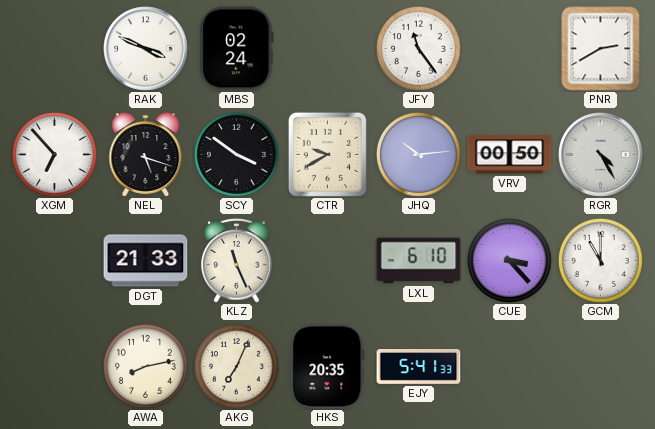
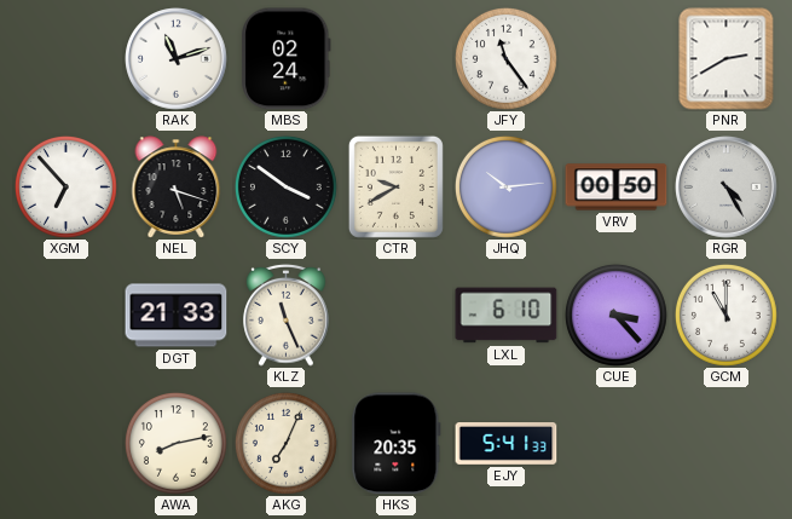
RAK: 3:49 -> 11:12
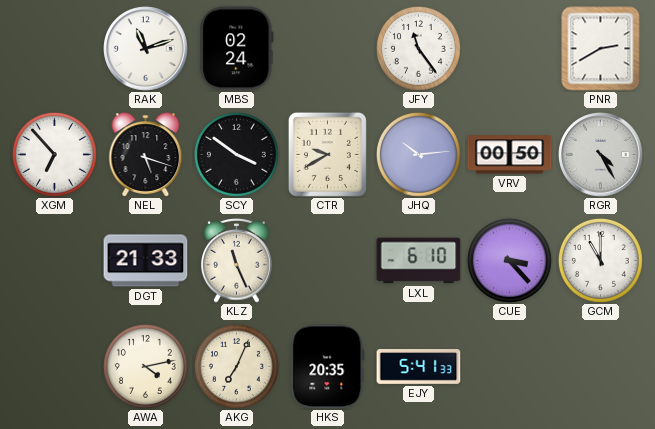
AWA: 8:13 -> 4:13
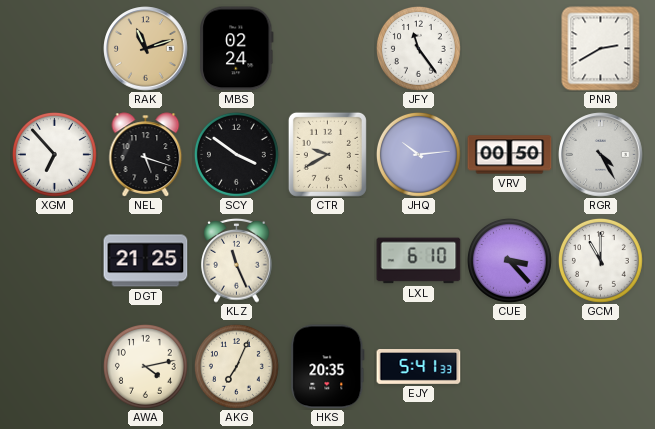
RAK dial: white -> champagne
DGT: 21:33 -> 21:25
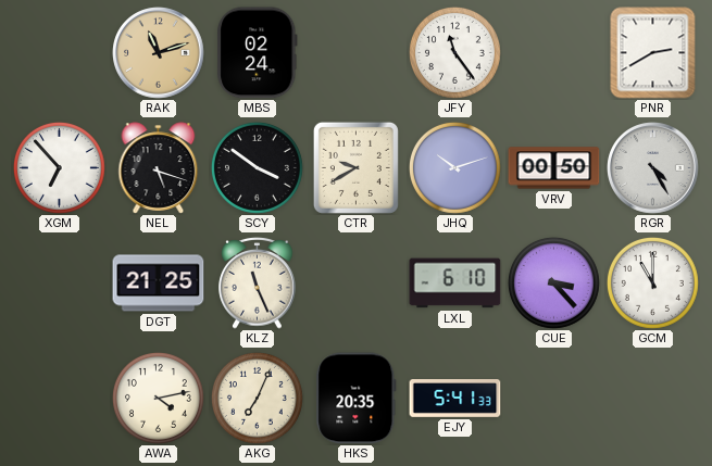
JHQ: 10:14 -> 10:12
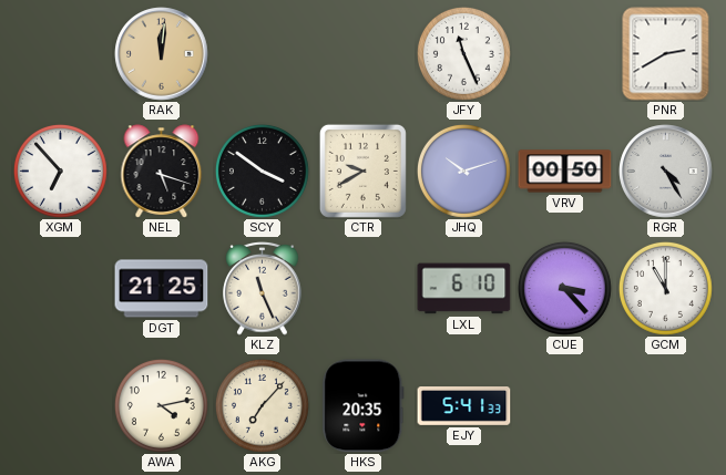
RAK: 11:12 -> 12:01
MBS: 02:24 -> none
JFY: 11:24 -> 11:26
AKG: 7:04 -> 7:07
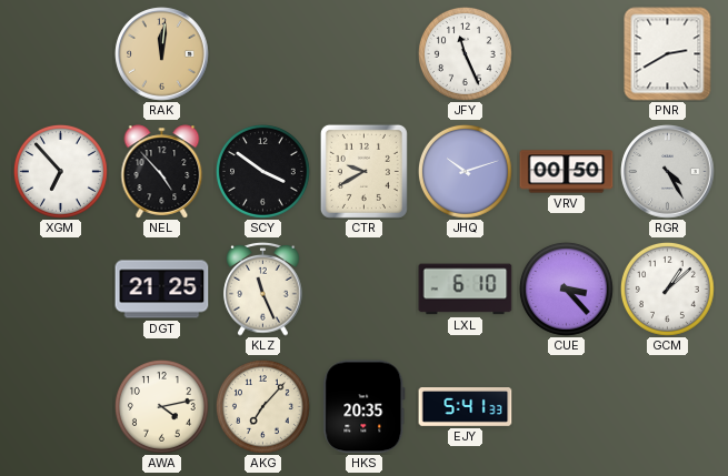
NEL: 5:18 -> 4:53
GCM: 11:00 -> 1:08
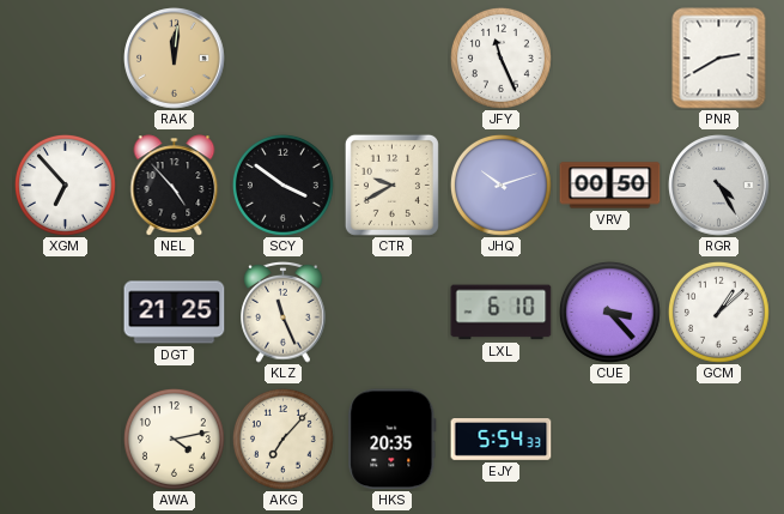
EJY: 5:41 -> 5:54
